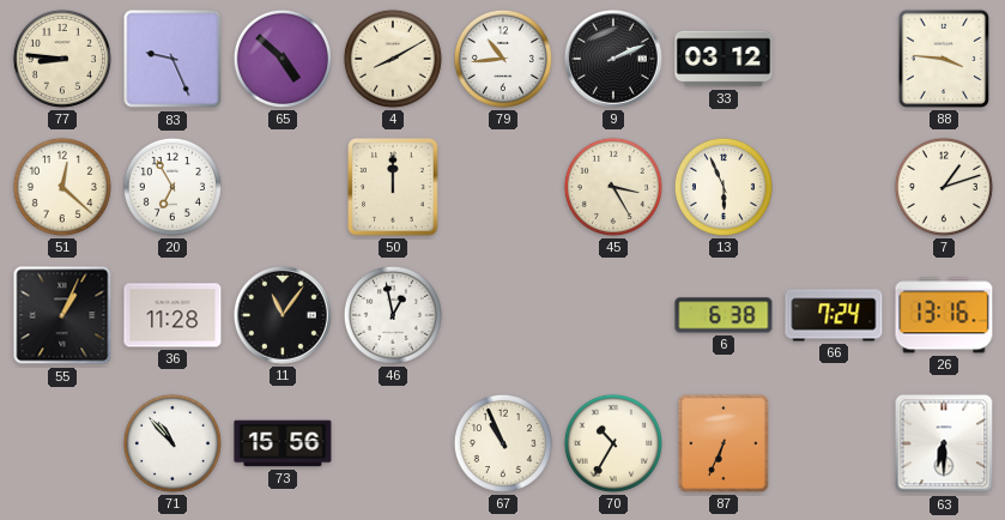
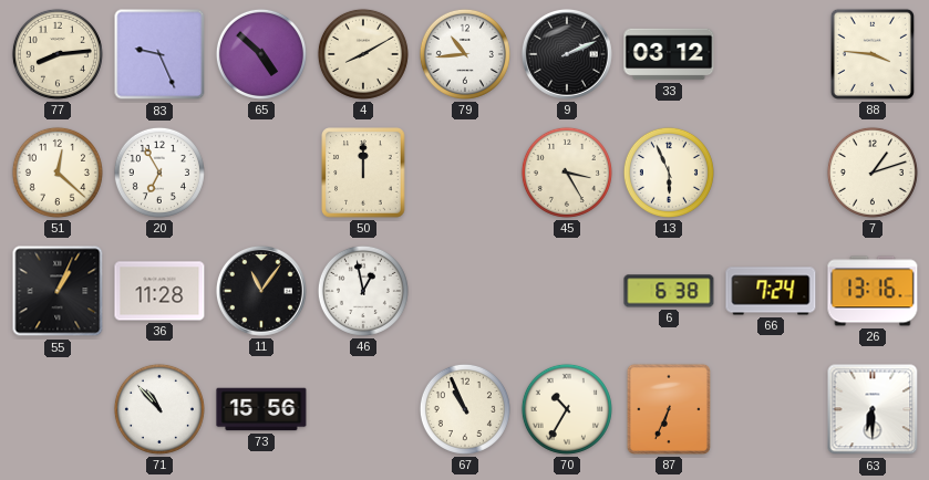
77: 8:46 -> 8:14
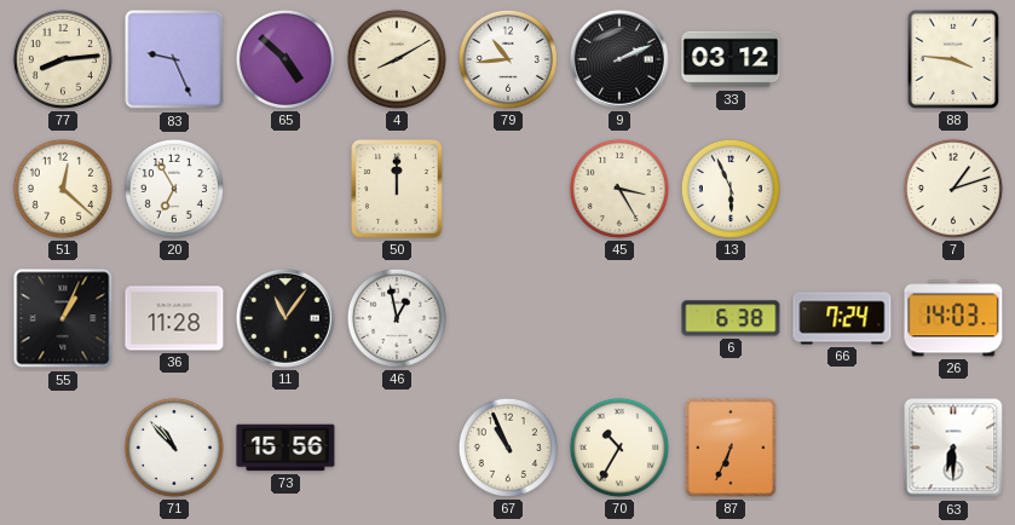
26: 13:16 -> 14:03
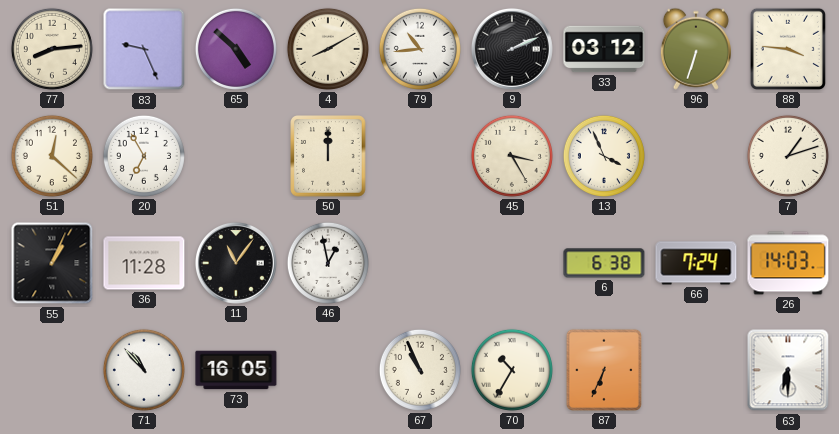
96: none -> 6:33
13: 5:56 -> 3:56
73: 15:56 -> 16:05
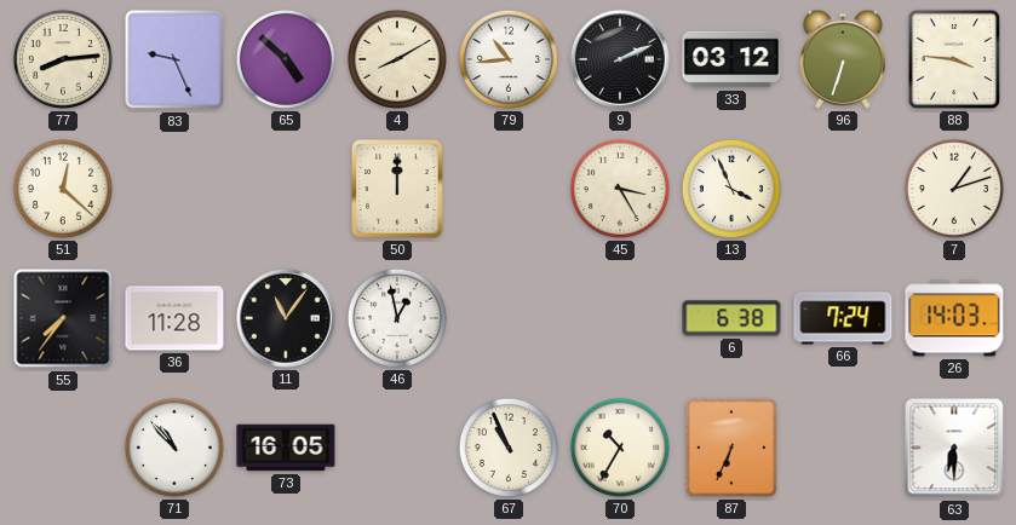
20: 6:55 -> none
55: 1:04 -> 7:36
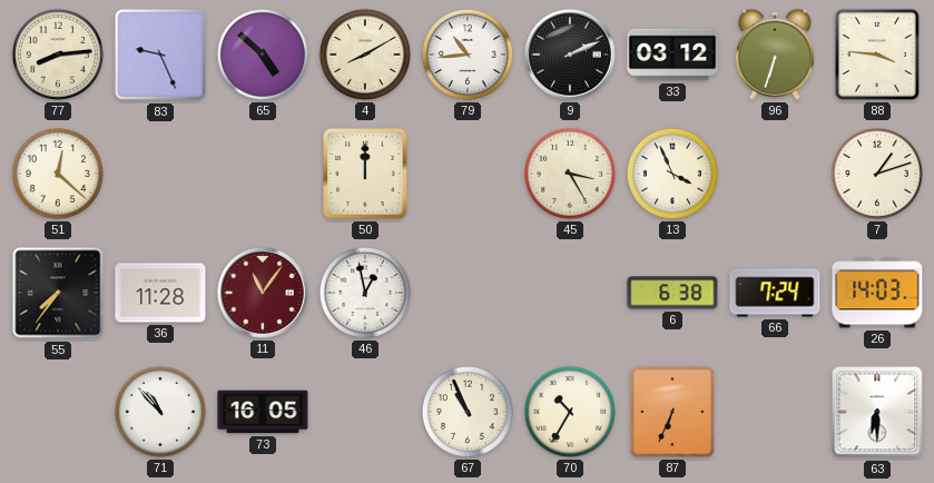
11 dial: black -> burgundy
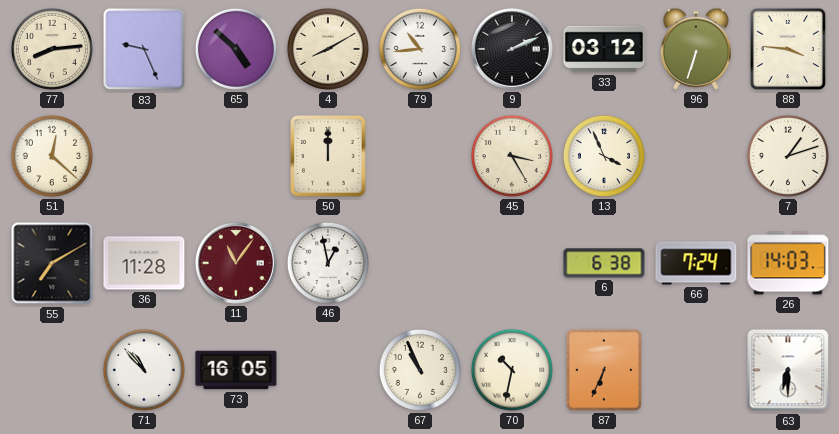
55: 7:36 -> 7:10
70: 10:35 -> 10:32
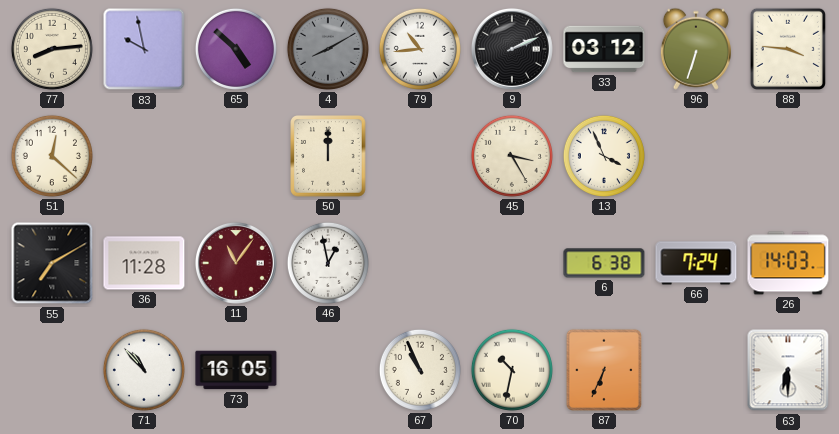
83: 9:26 -> 9:58
4 dial: cream -> grey
7: 1:12 -> none
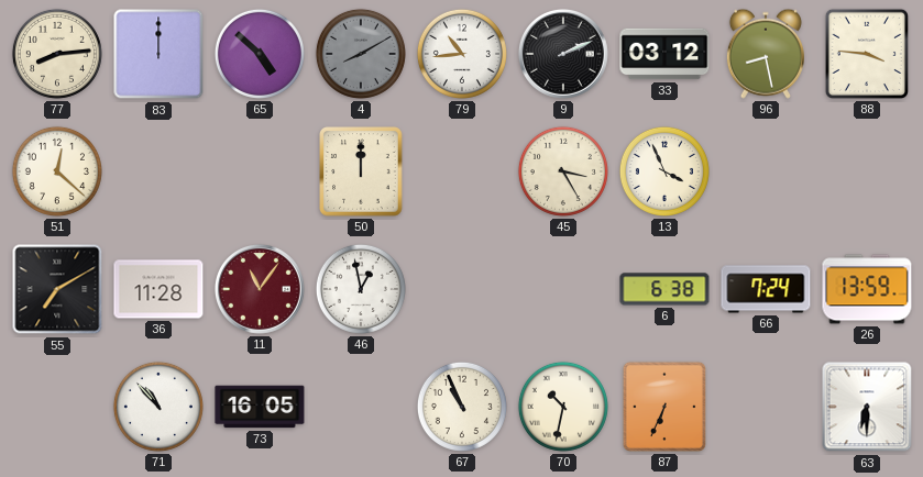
83: 9:58 -> 12:00
96: 6:33 -> 8:28
26: 14:03 -> 13:59
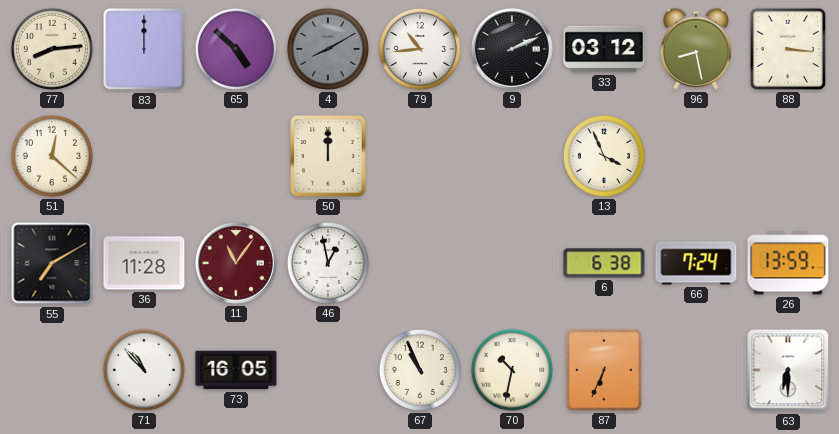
88: 3:46 -> 3:16
45: 3:25 -> none
